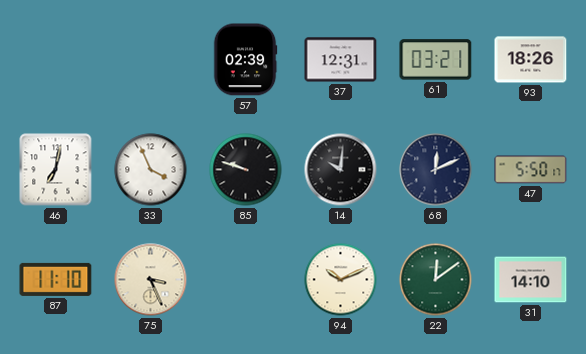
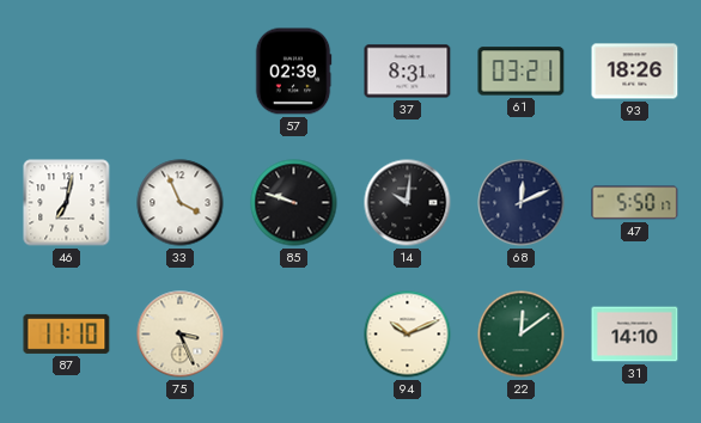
37: 12:31 -> 8:31
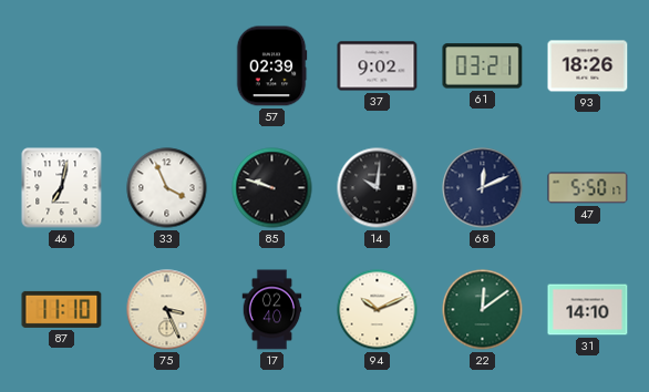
37: 8:31 -> 9:02
17: none -> 02:40
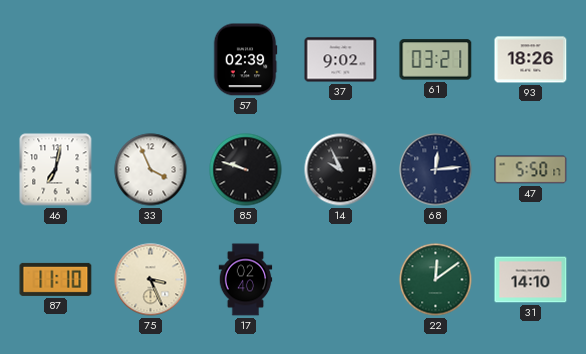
14: 10:01 -> 9:56
68: 12:11 -> 12:14
94: 10:11 -> none
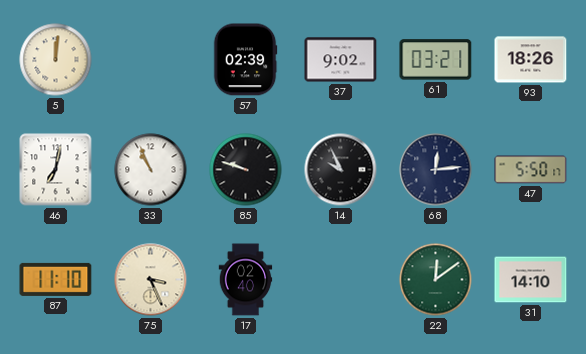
5: none -> 12:01
33: 3:56 -> 10:56
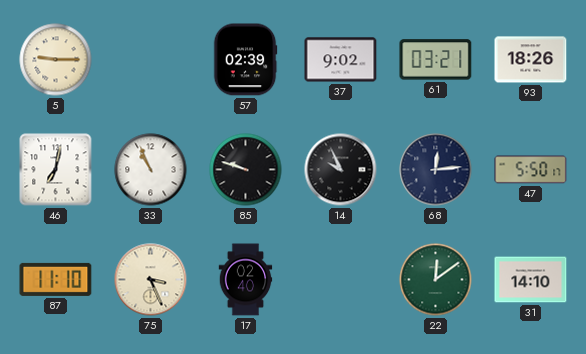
5: 12:01 -> 9:15
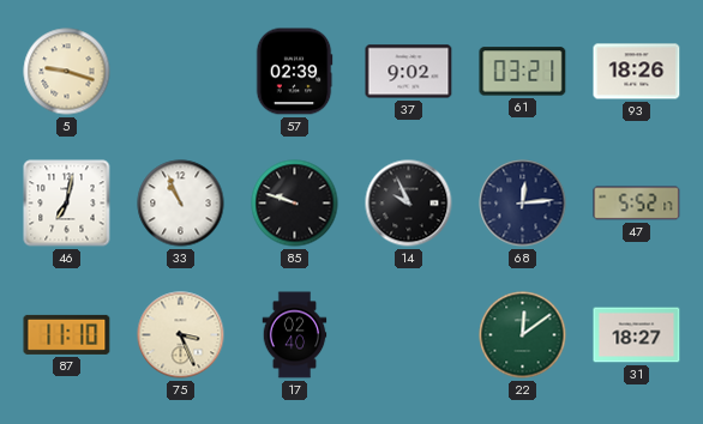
5: 9:15 -> 9:18
47: 5:50 -> 5:52
31: 14:10 -> 18:27
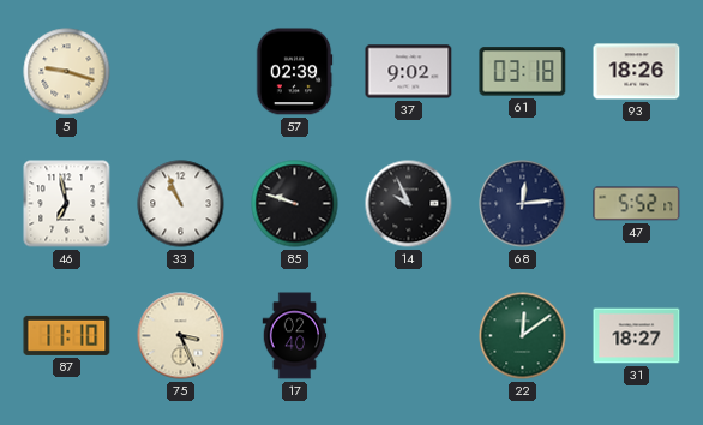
61: 03:21 -> 03:18
46: 7:02 -> 6:58
